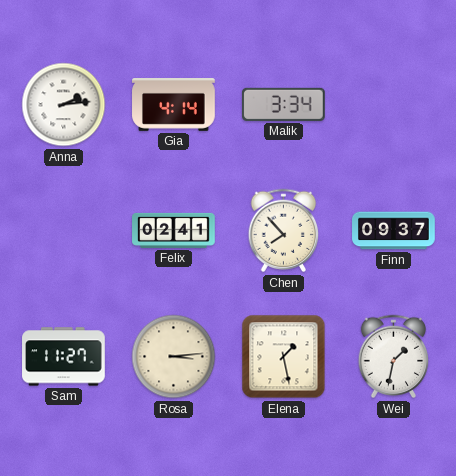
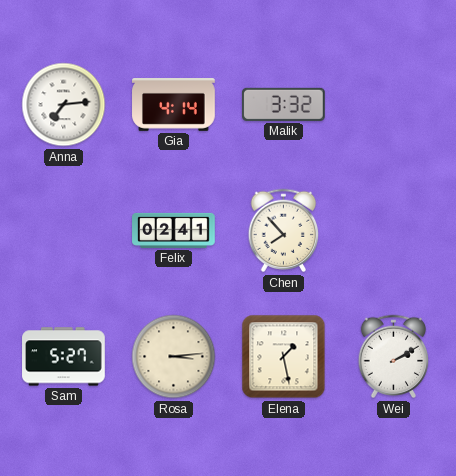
Anna: 2:14 -> 7:14
Malik: 3:34 -> 3:32
Finn: 09:37 -> none
Sam: 11:27 -> 5:27
Wei: 1:32 -> 2:10
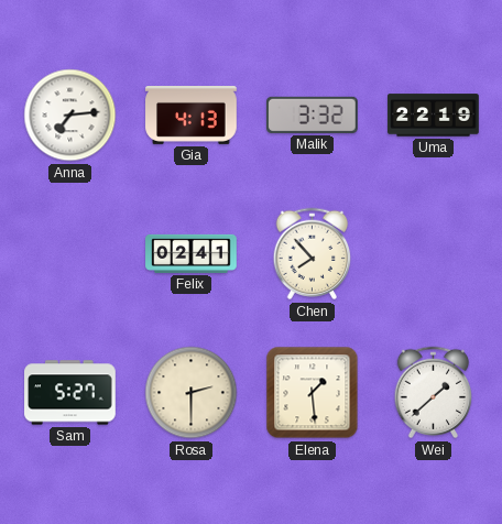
Gia: 4:14 -> 4:13
Uma: none -> 22:19
Rosa: 3:14 -> 2:30
Elena: 1:28 -> 1:29
Wei: 2:10 -> 1:38
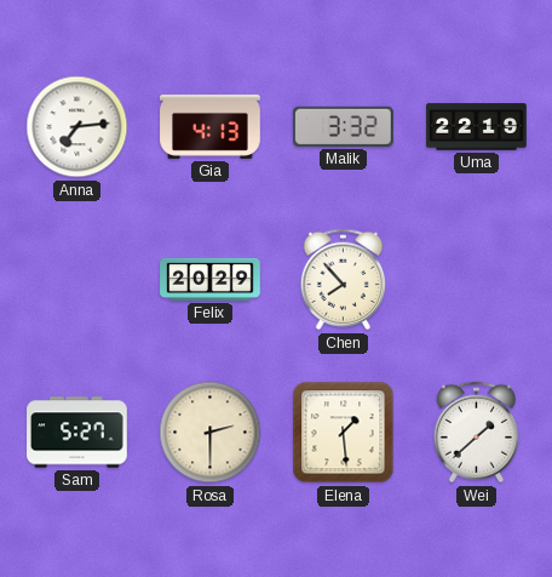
Felix: 02:41 -> 20:29
